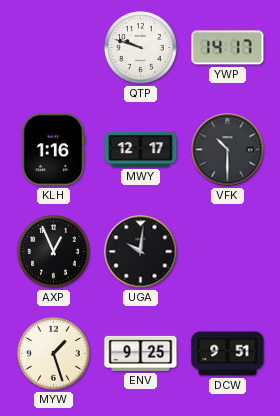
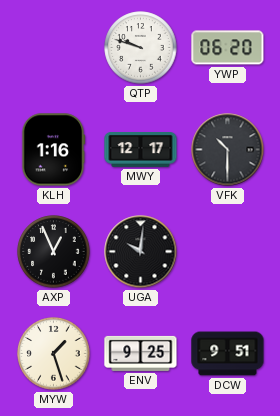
YWP: 14:17 -> 06:20
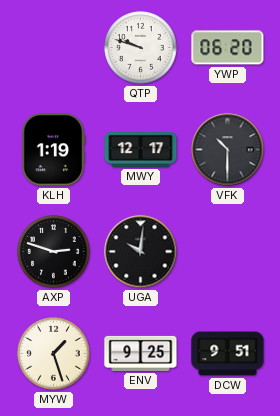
KLH: 1:16 -> 1:19
AXP: 12:56 -> 2:48
